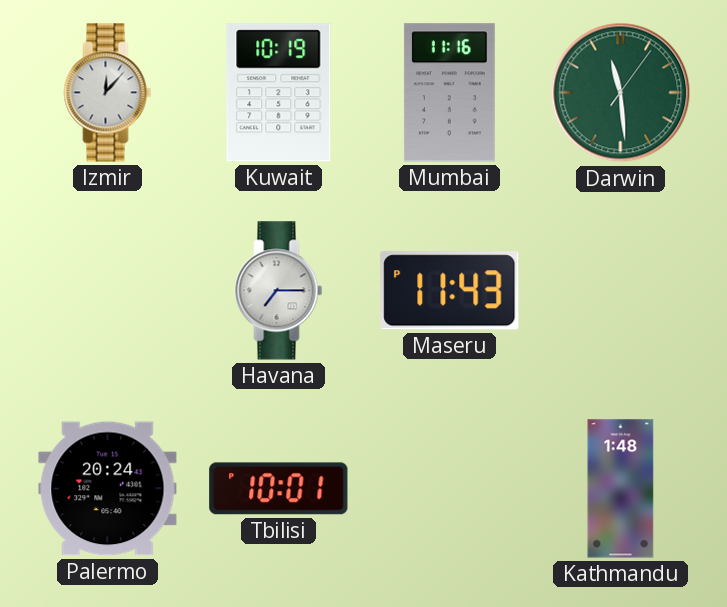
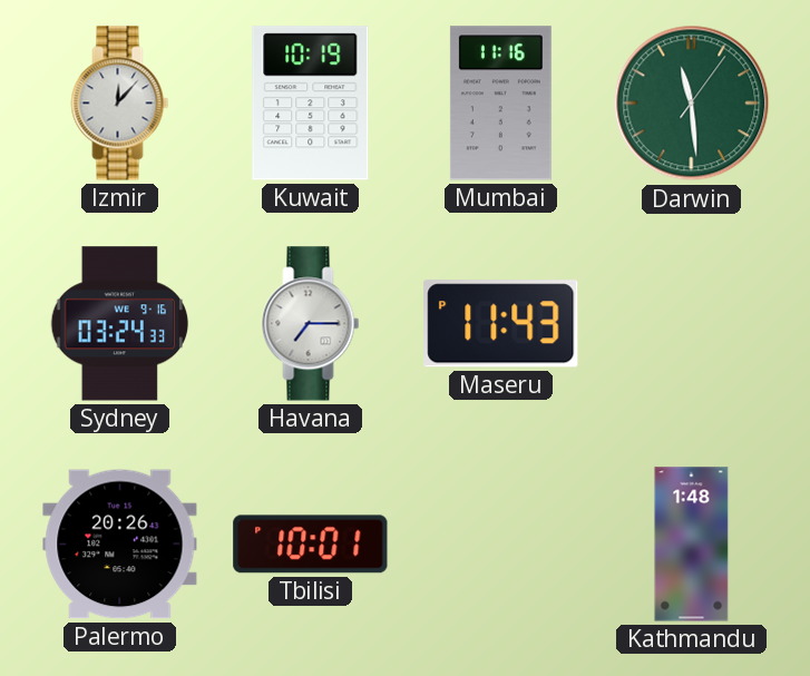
Sydney: none -> 03:24
Palermo: 20:24 -> 20:26
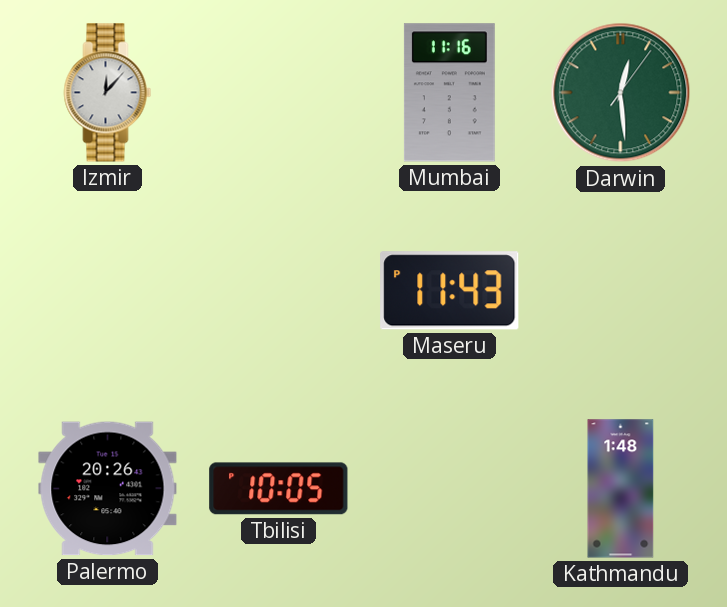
Kuwait: 10:19 -> none
Darwin: 11:29 -> 12:29
Sydney: 03:24 -> none
Havana: 7:15 -> none
Tbilisi: 10:01 -> 10:05
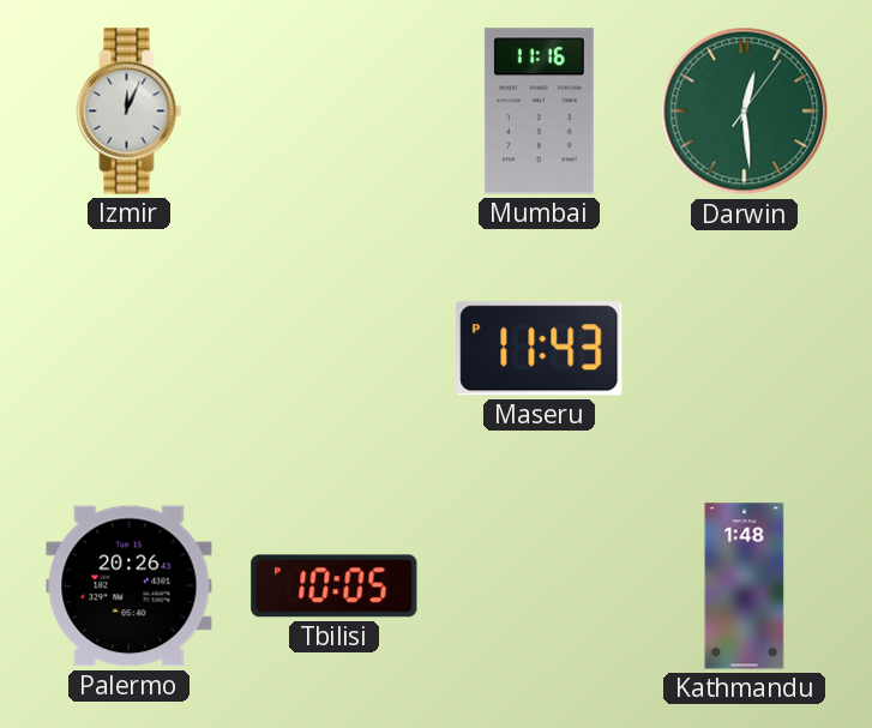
Izmir: 12:07 -> 12:04
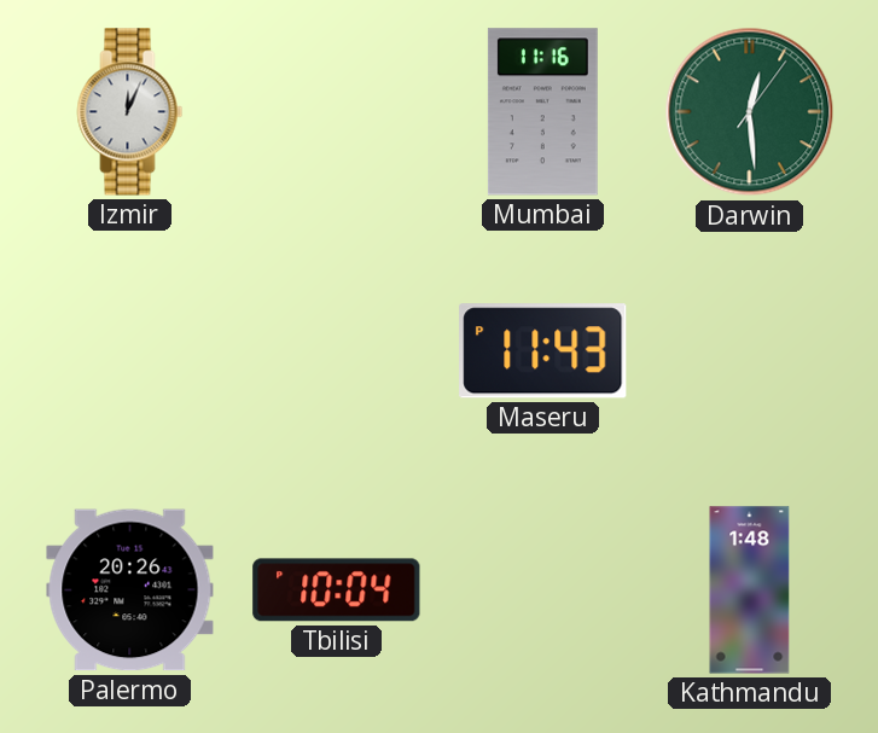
Tbilisi: 10:05 -> 10:04
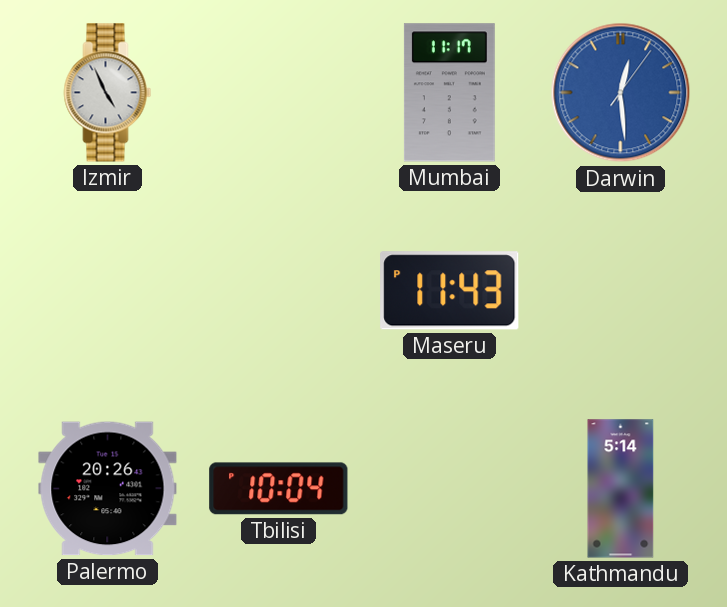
Izmir: 12:04 -> 4:56
Mumbai: 11:16 -> 11:17
Darwin dial: green -> blue
Kathmandu: 1:48 -> 5:14
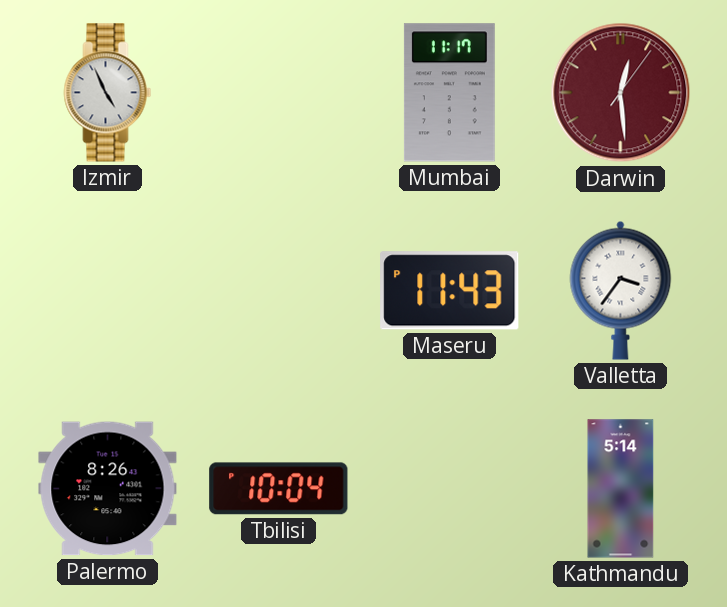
Darwin dial: blue -> burgundy
Valletta: none -> 3:36
Palermo: 20:26 -> 8:26
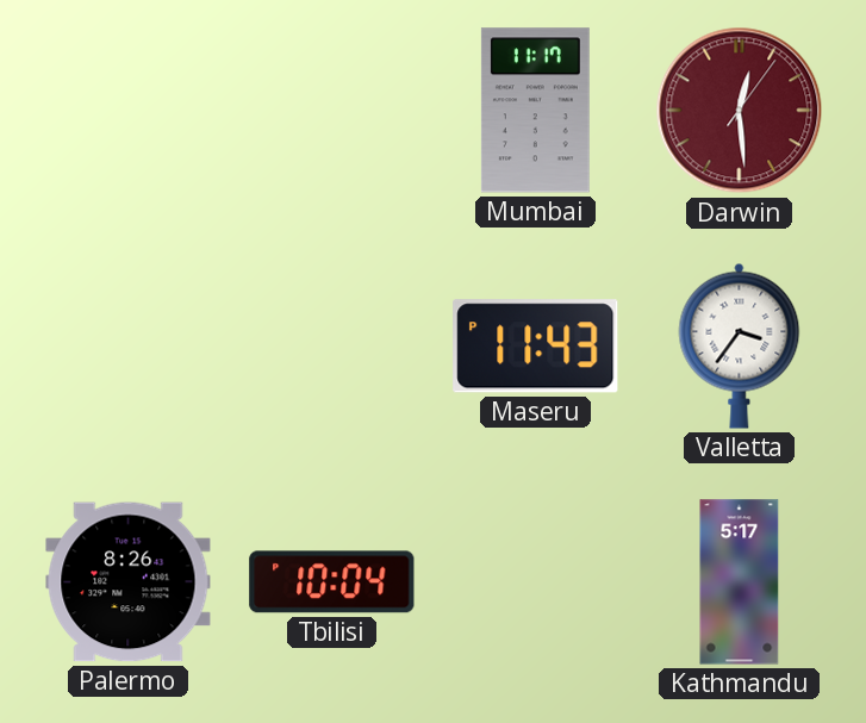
Izmir: 4:56 -> none
Kathmandu: 5:14 -> 5:17
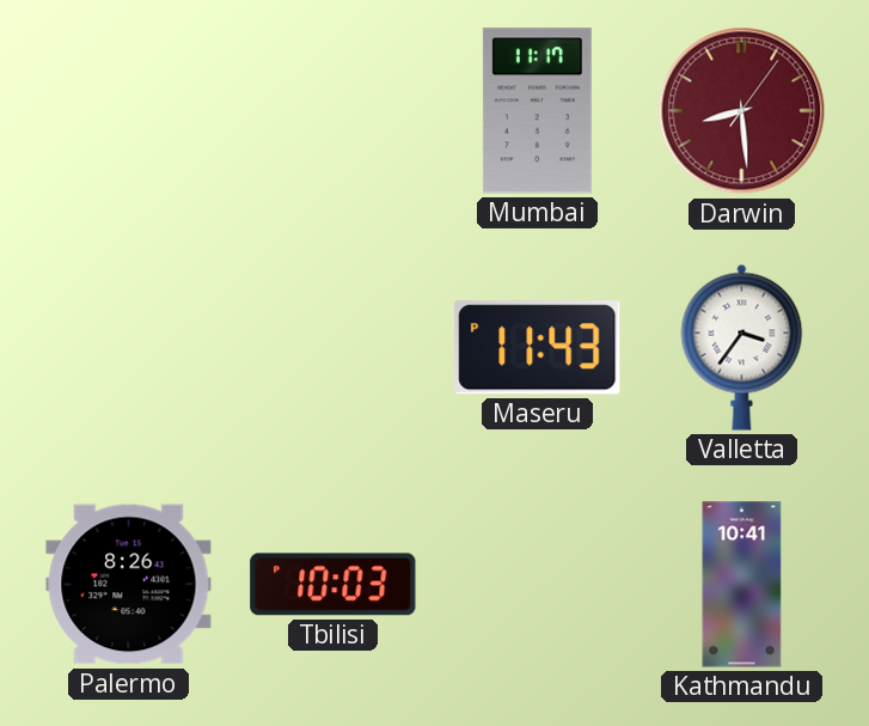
Darwin: 12:29 -> 8:29
Tbilisi: 10:04 -> 10:03
Kathmandu: 5:17 -> 10:41
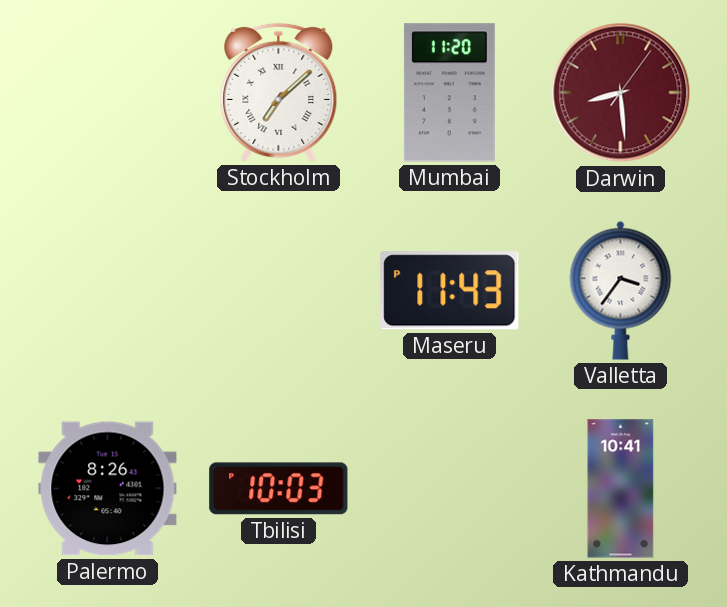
Stockholm: none -> 7:08
Mumbai: 11:17 -> 11:20
